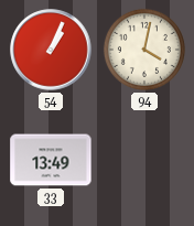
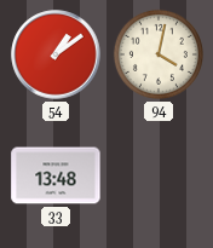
54: 1:04 -> 1:09
33: 13:49 -> 13:48
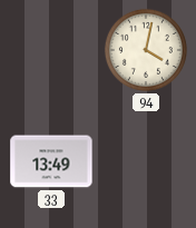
54: 1:09 -> none
33: 13:48 -> 13:49
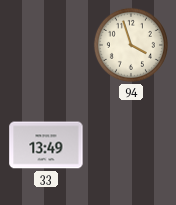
94: 4:02 -> 3:57
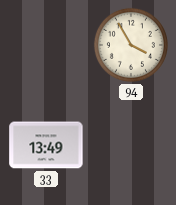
94: 3:57 -> 3:55
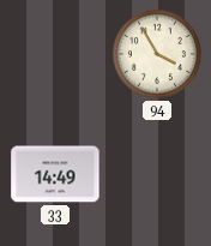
33: 13:49 -> 14:49
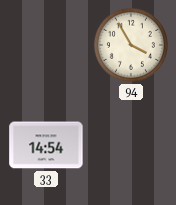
33: 14:49 -> 14:54
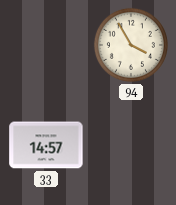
33: 14:54 -> 14:57
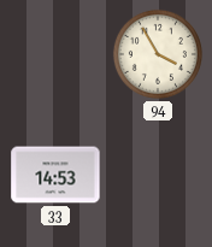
33: 14:57 -> 14:53
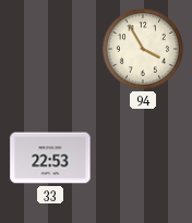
33: 14:53 -> 22:53
